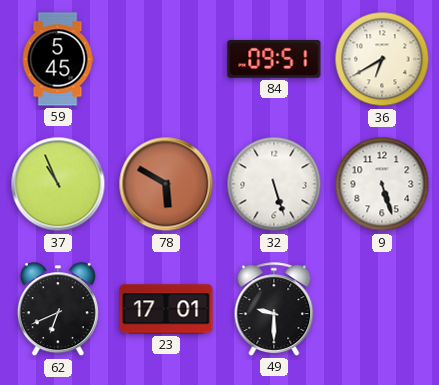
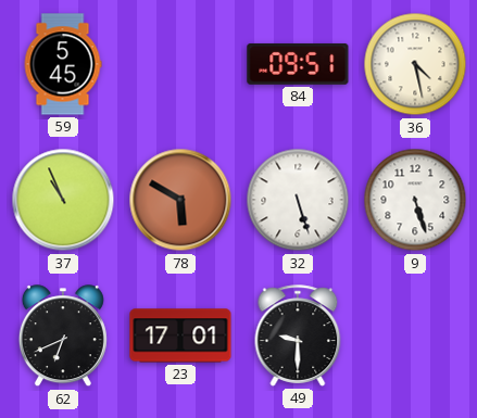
36: 6:40 -> 4:28
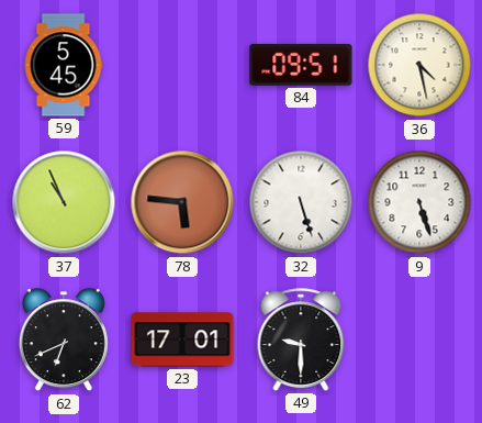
78: 5:50 -> 5:46
